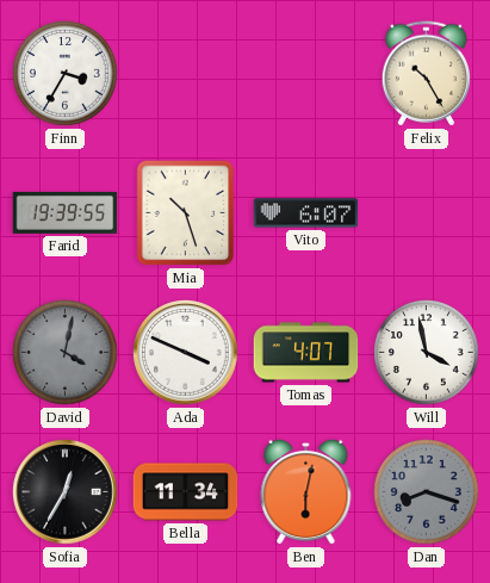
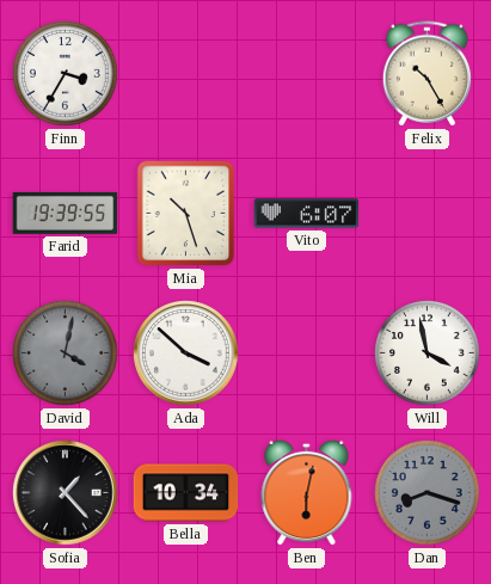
Ada: 3:49 -> 3:52
Tomas: 4:07 -> none
Sofia: 12:35 -> 1:23
Bella: 11:34 -> 10:34
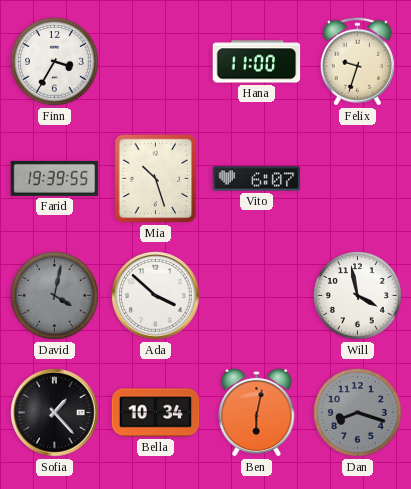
Hana: none -> 11:00
Felix: 10:25 -> 9:33
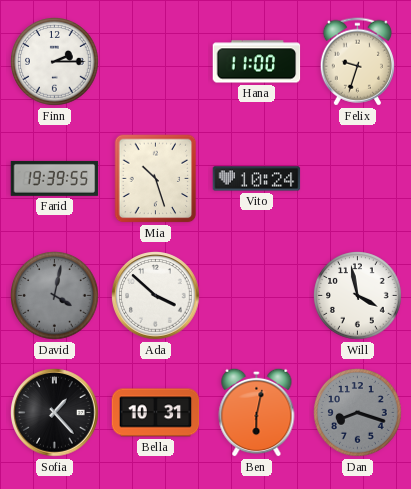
Finn: 3:35 -> 2:15
Vito: 6:07 -> 10:24
Bella: 10:34 -> 10:31
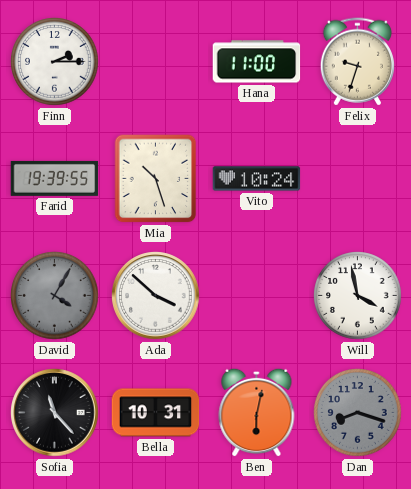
David: 4:02 -> 4:05
Sofia: 1:23 -> 11:23
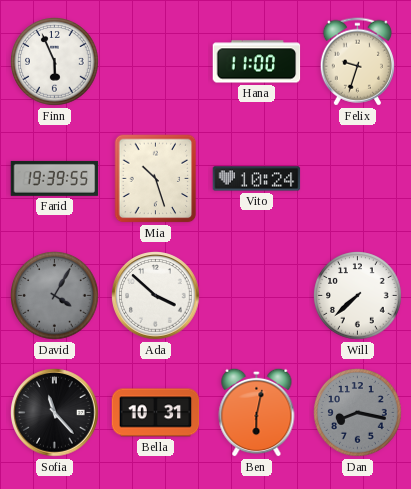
Finn: 2:15 -> 5:56
Will: 3:58 -> 7:38
Dan: 8:18 -> 8:17
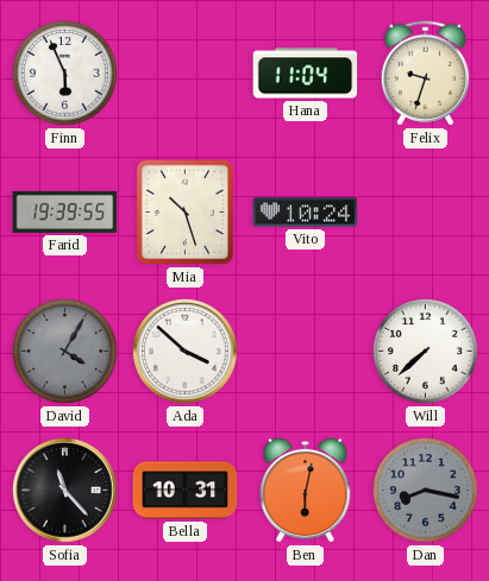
Hana: 11:00 -> 11:04
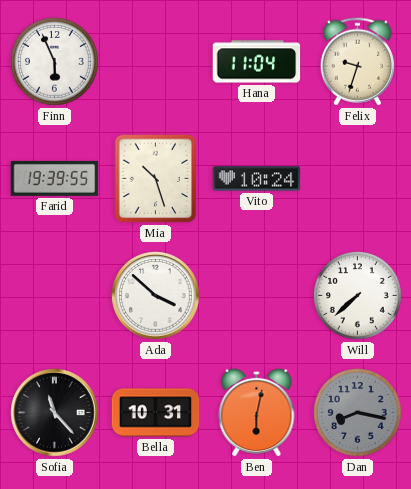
David: 4:05 -> none
